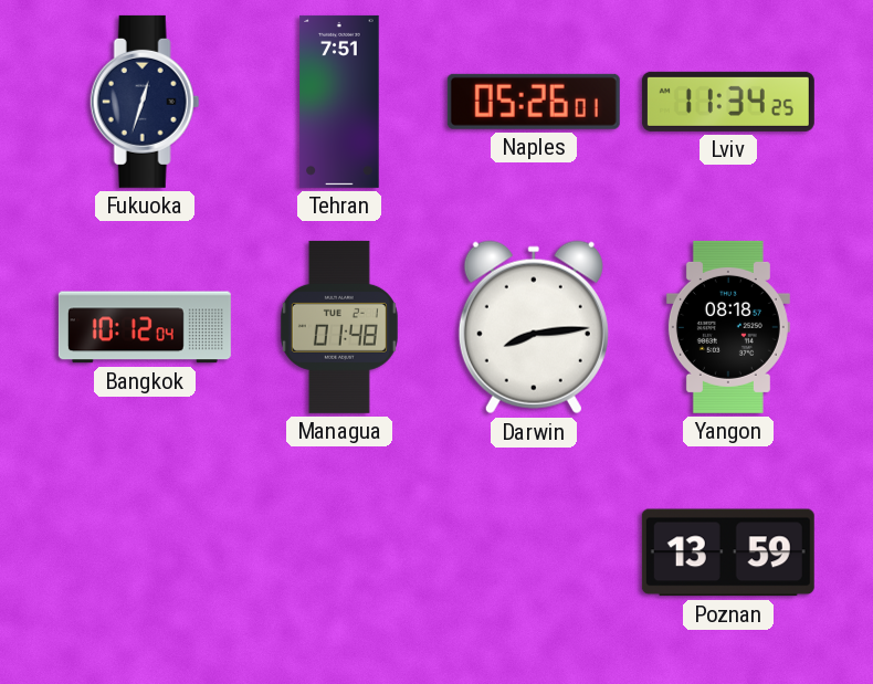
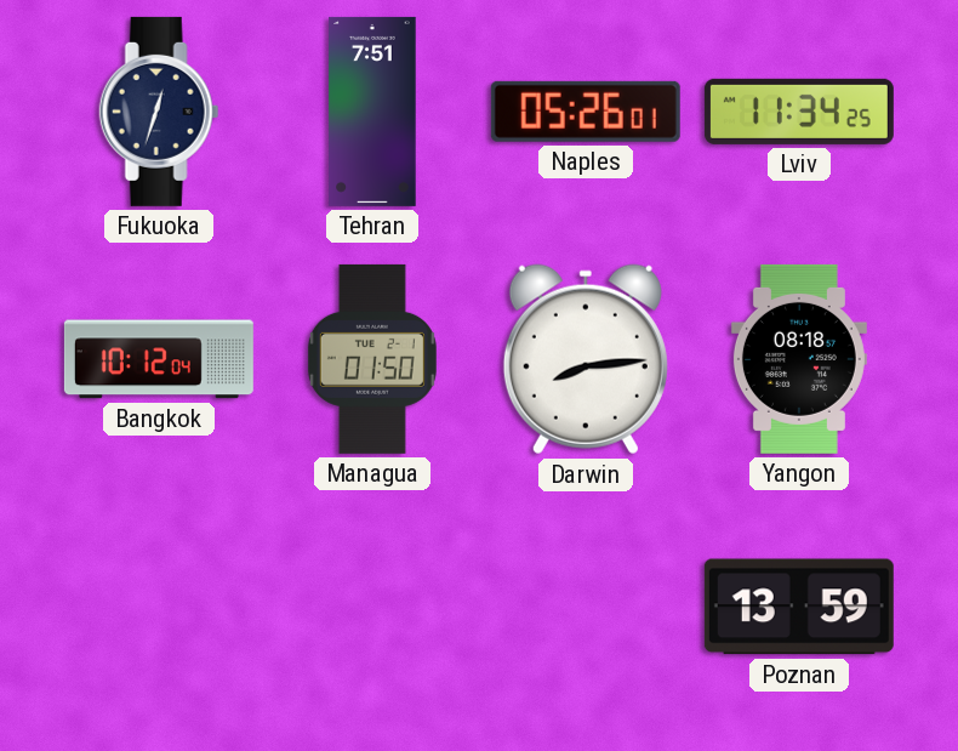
Managua: 01:48 -> 01:50
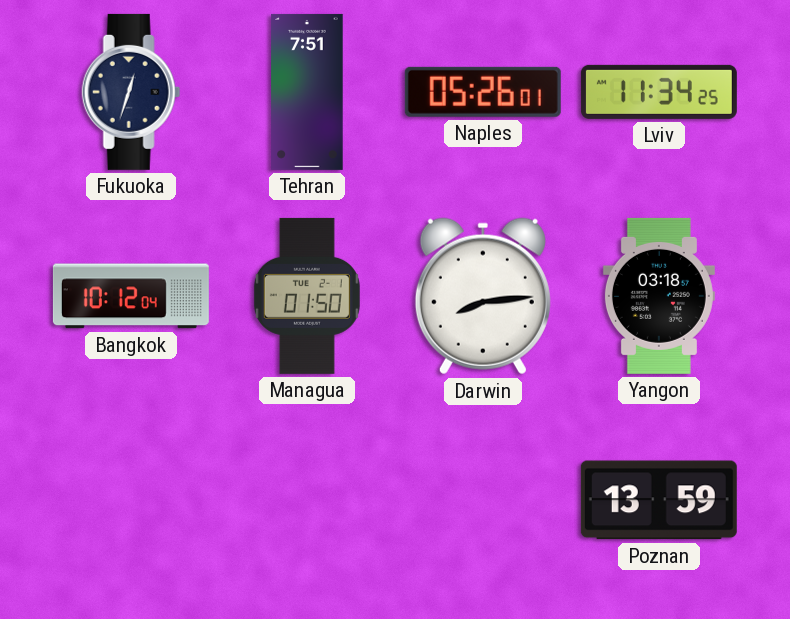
Yangon: 08:18 -> 03:18
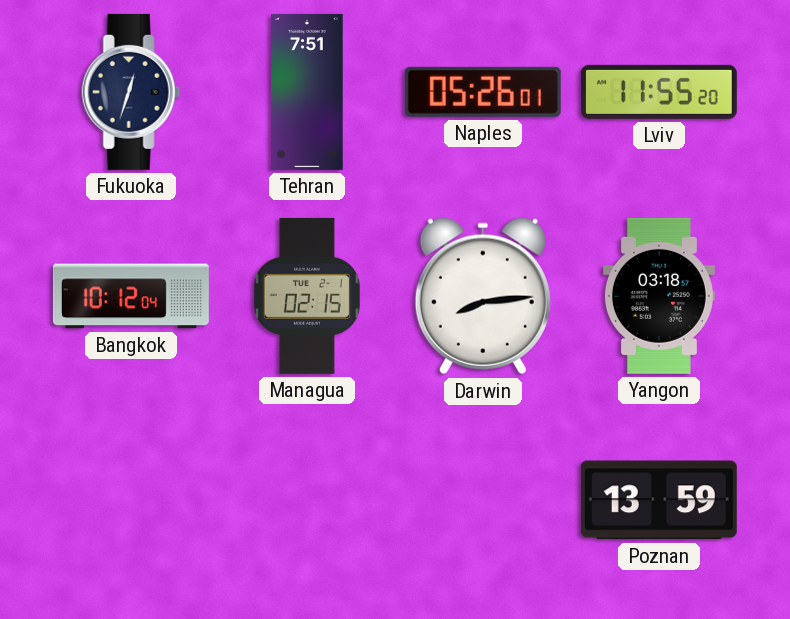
Lviv: 11:34 -> 11:55
Managua: 01:50 -> 02:15
